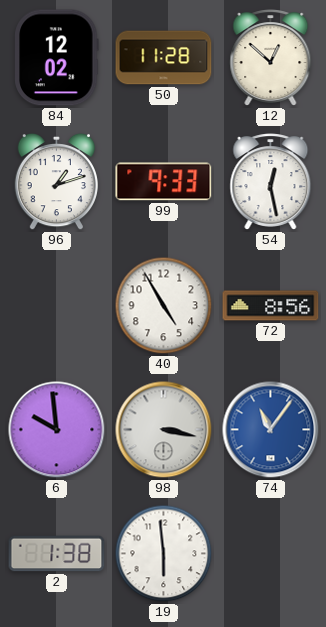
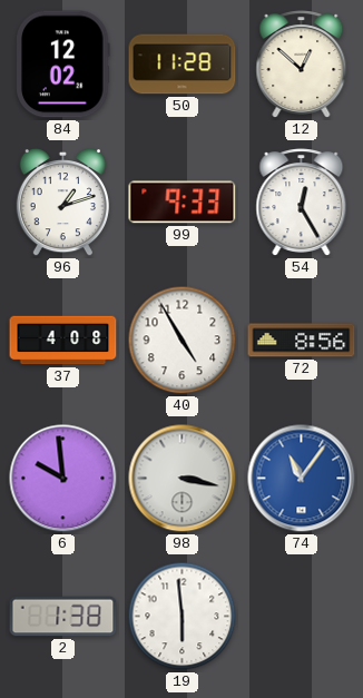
54: 12:28 -> 12:25
37: none -> 4:08
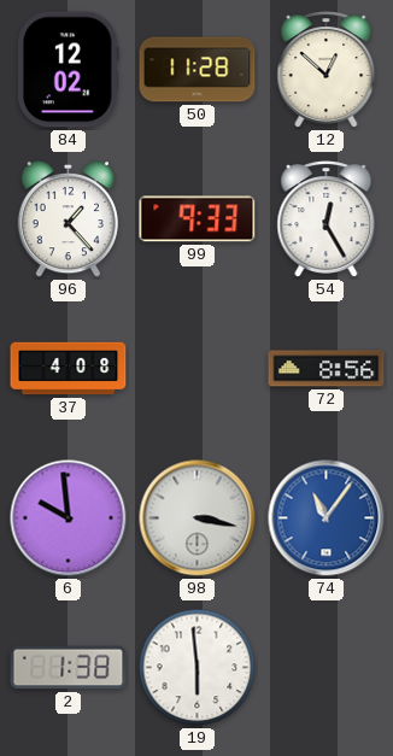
96: 1:12 -> 1:23
40: 4:55 -> none
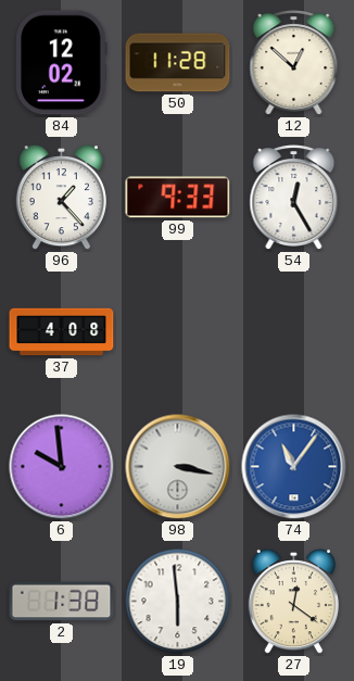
72: 8:56 -> none
27: none -> 12:21
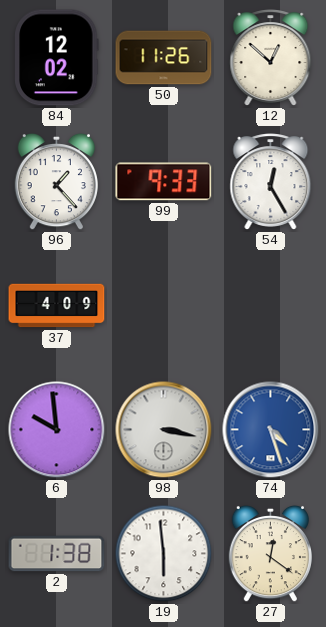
50: 11:28 -> 11:26
37: 4:08 -> 4:09
74: 11:06 -> 4:27
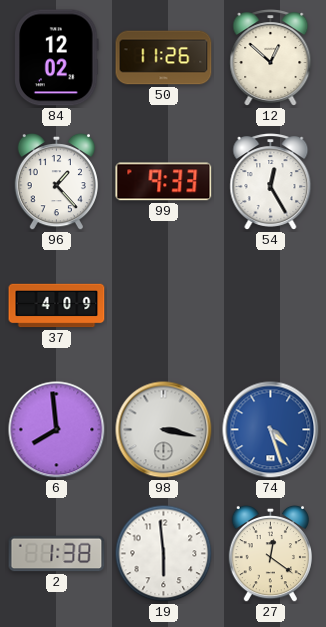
6: 9:59 -> 7:59
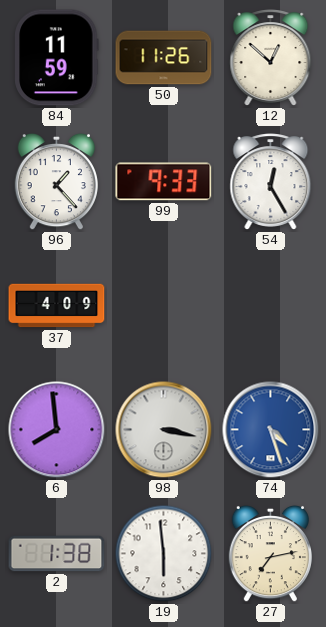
84: 12:02 -> 11:59
27: 12:21 -> 7:13
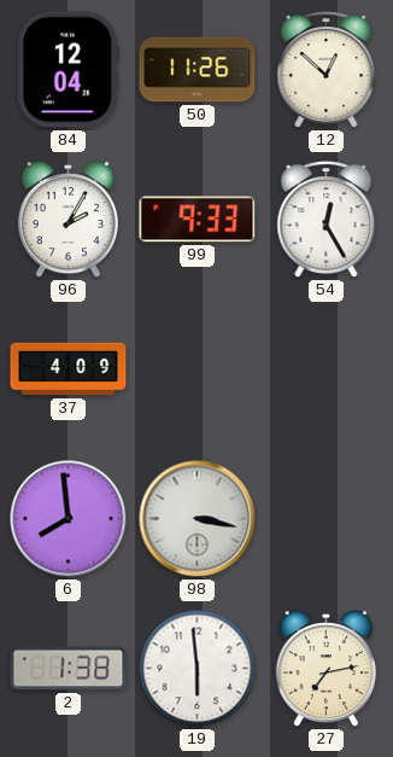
84: 11:59 -> 12:04
96: 1:23 -> 2:05
74: 4:27 -> none
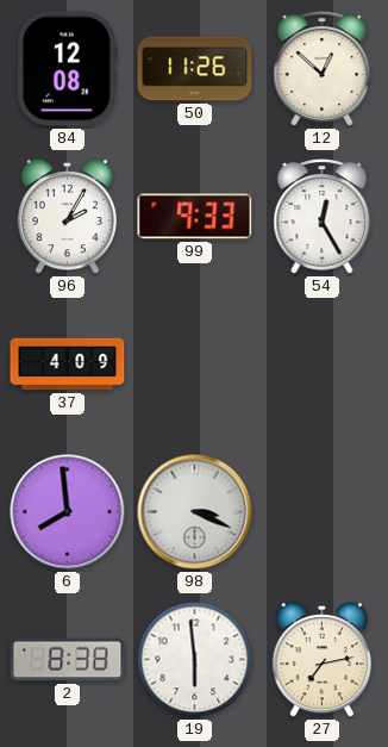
84: 12:04 -> 12:08
98: 3:17 -> 3:19
2: 1:38 -> 8:38
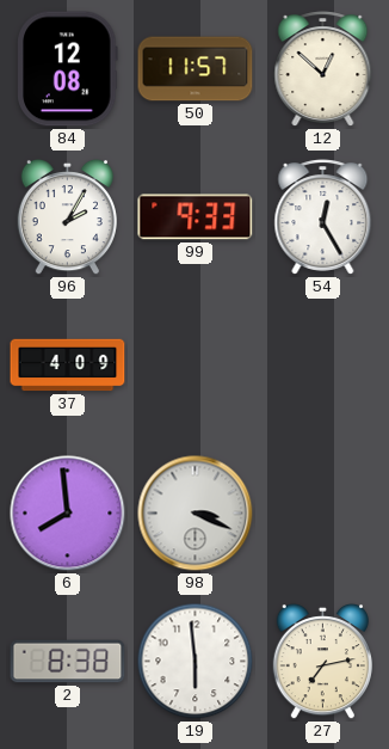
50: 11:26 -> 11:57
